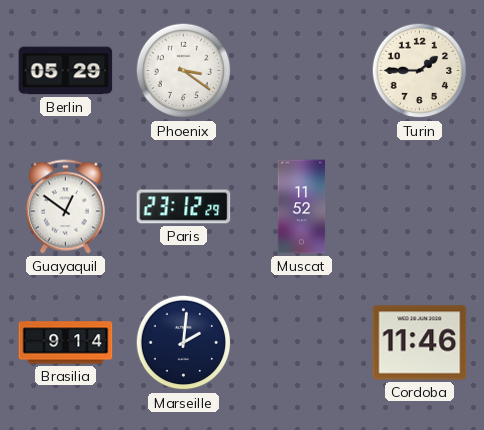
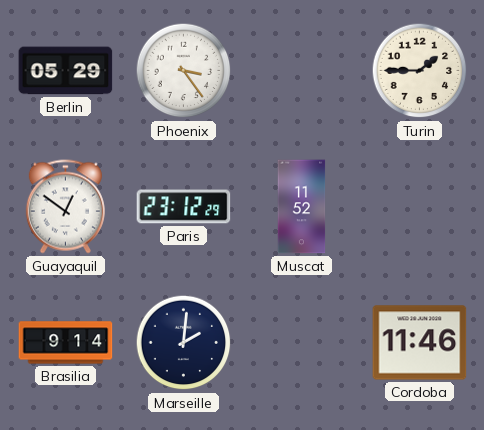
Phoenix: 3:21 -> 3:24
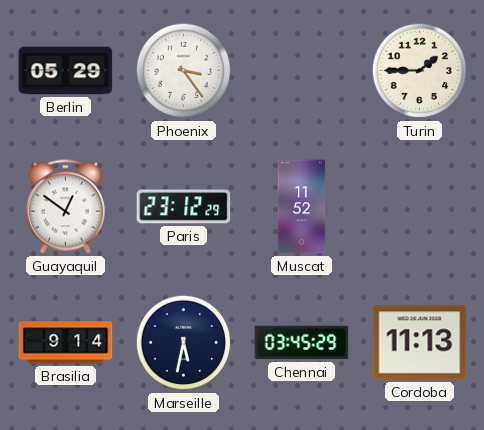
Marseille: 2:01 -> 5:32
Chennai: none -> 03:45
Cordoba: 11:46 -> 11:13
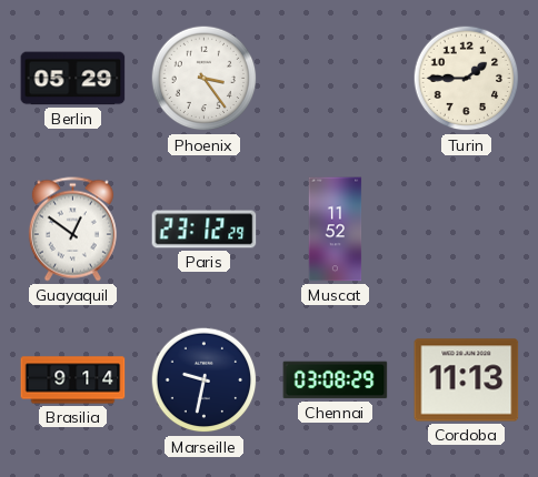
Marseille: 5:32 -> 9:32
Chennai: 03:45 -> 03:08
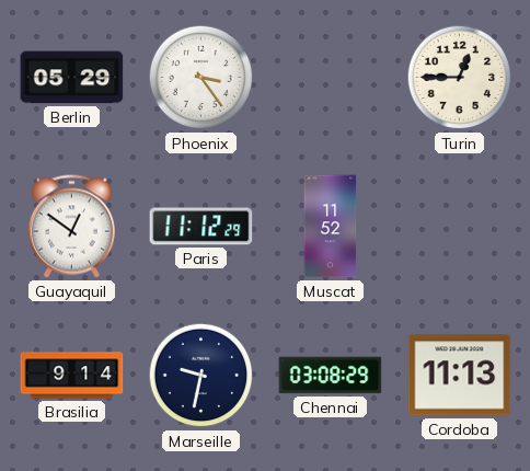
Turin: 1:45 -> 12:45
Paris: 23:12 -> 11:12
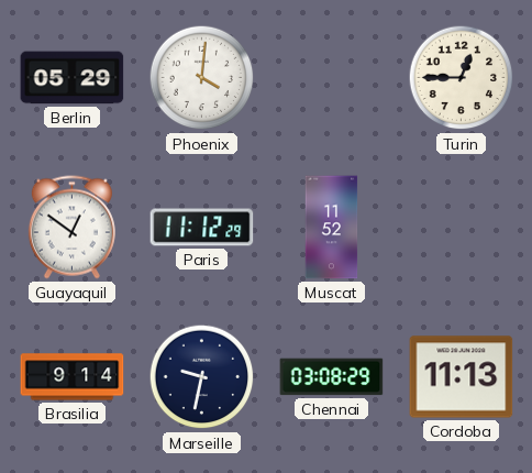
Phoenix: 3:24 -> 4:01
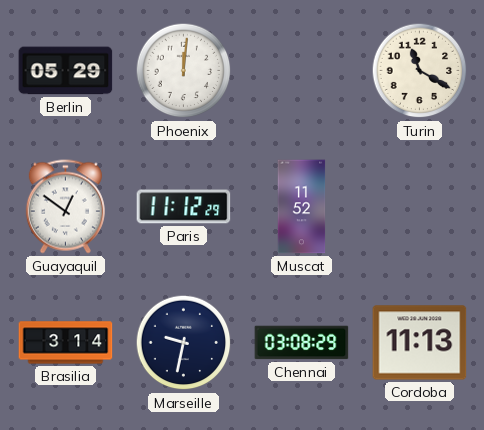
Phoenix: 4:01 -> 12:01
Turin: 12:45 -> 11:20
Brasilia: 9:14 -> 3:14
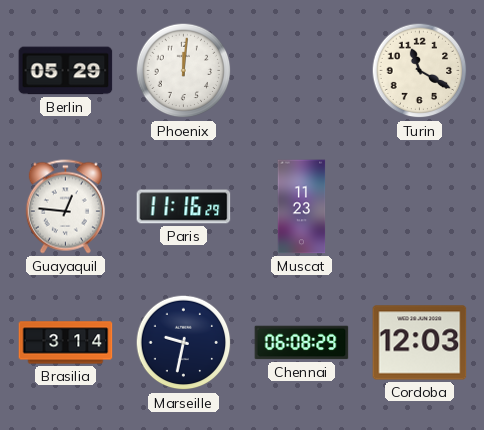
Guayaquil: 12:51 -> 12:46
Paris: 11:12 -> 11:16
Muscat: 11:52 -> 11:23
Chennai: 03:08 -> 06:08
Cordoba: 11:13 -> 12:03
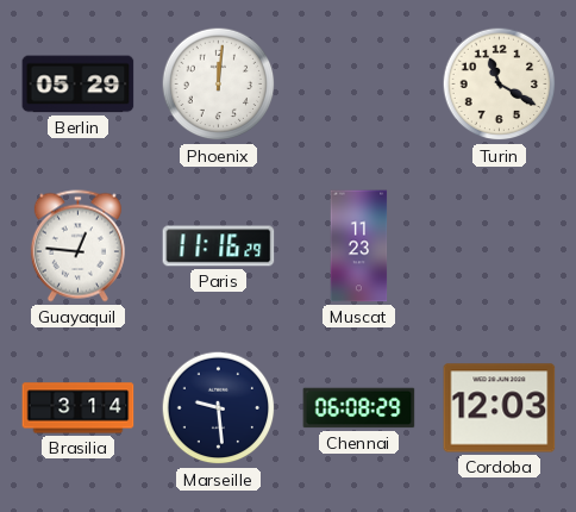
Marseille: 9:32 -> 9:29
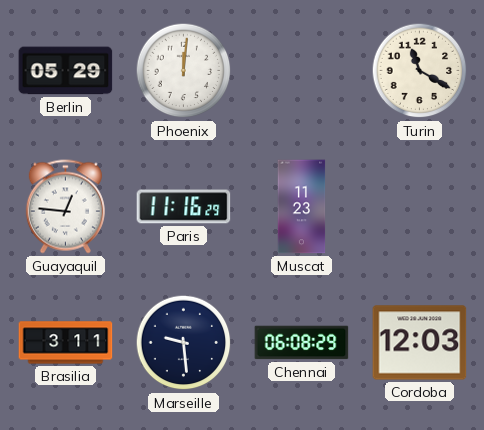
Brasilia: 3:14 -> 3:11
